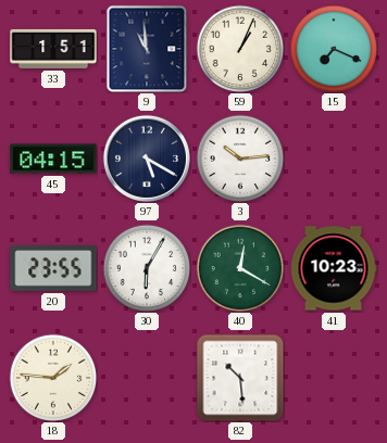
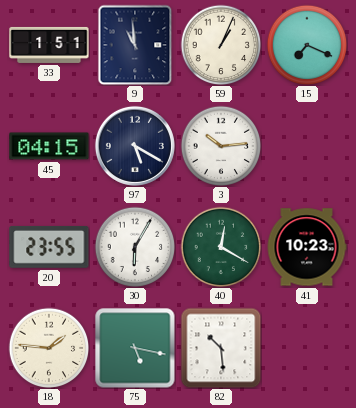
75: none -> 5:17
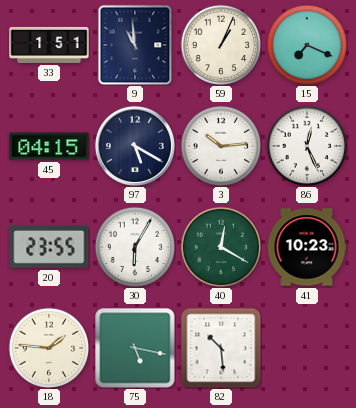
86: none -> 12:26
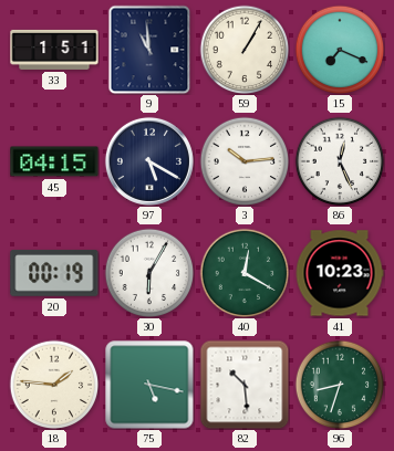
59: 1:04 -> 1:05
20: 23:55 -> 00:19
96: none -> 8:33
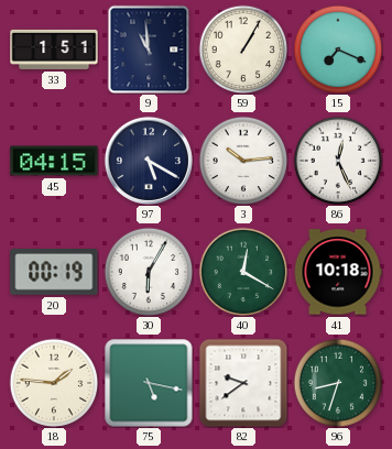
41: 10:23 -> 10:18
82: 10:29 -> 9:39
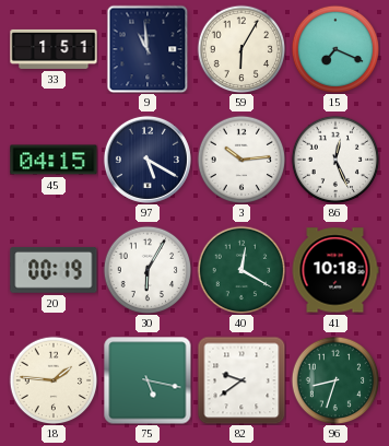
59: 1:05 -> 6:05
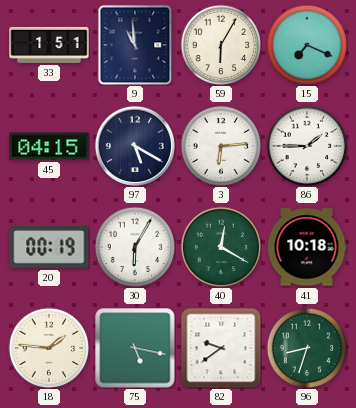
3: 10:14 -> 6:14
86: 12:26 -> 1:45
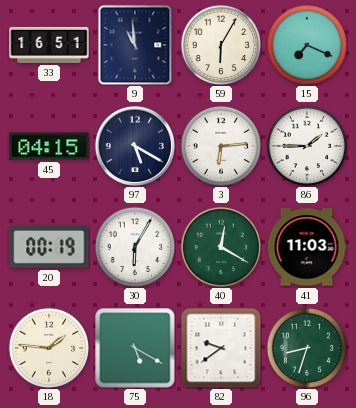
33: 1:51 -> 16:51
41: 10:18 -> 11:03
75: 5:17 -> 5:20
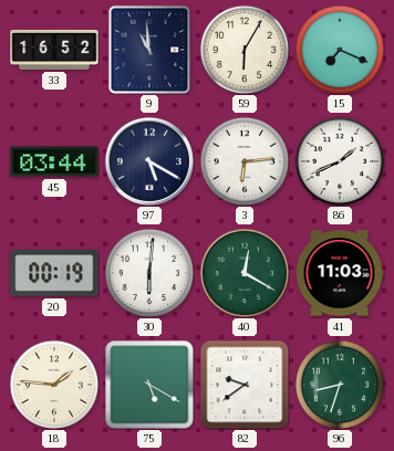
33: 16:51 -> 16:52
45: 04:15 -> 03:44
86: 1:45 -> 1:41
30: 6:05 -> 6:01
